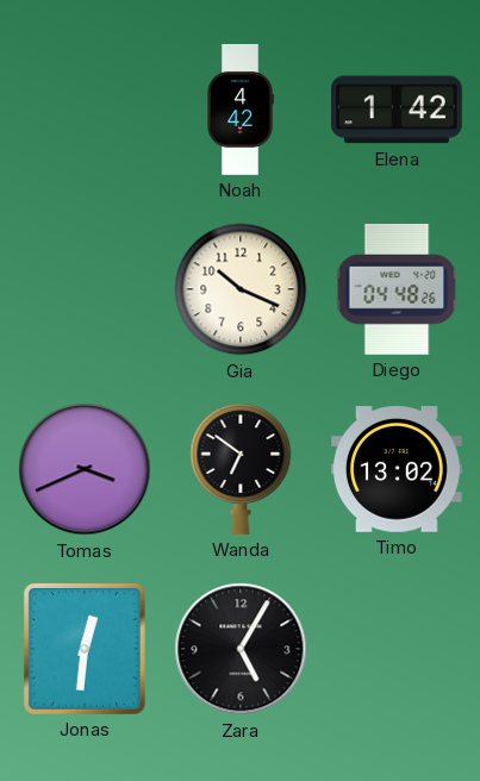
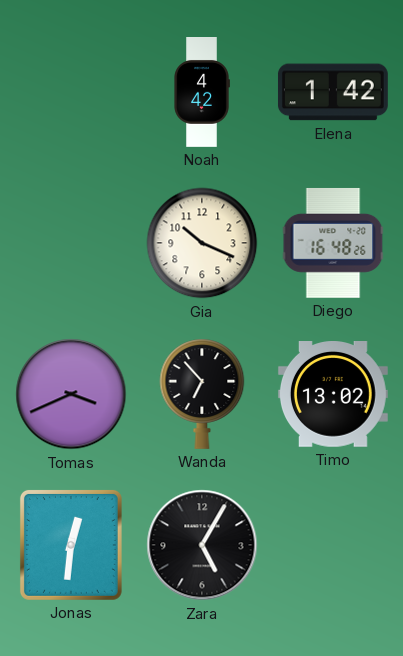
Diego: 04:48 -> 16:48
Wanda: 6:51 -> 6:53
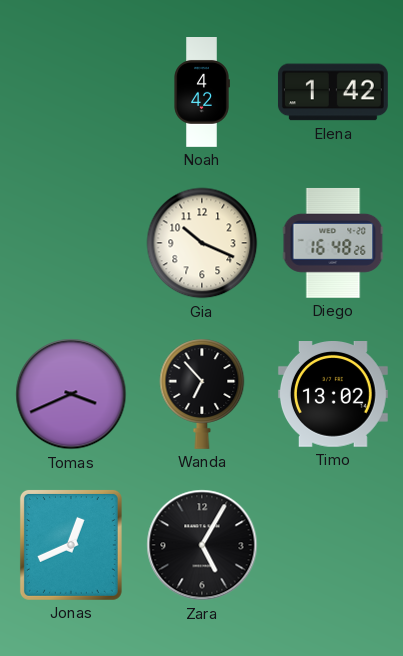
Jonas: 12:31 -> 12:41
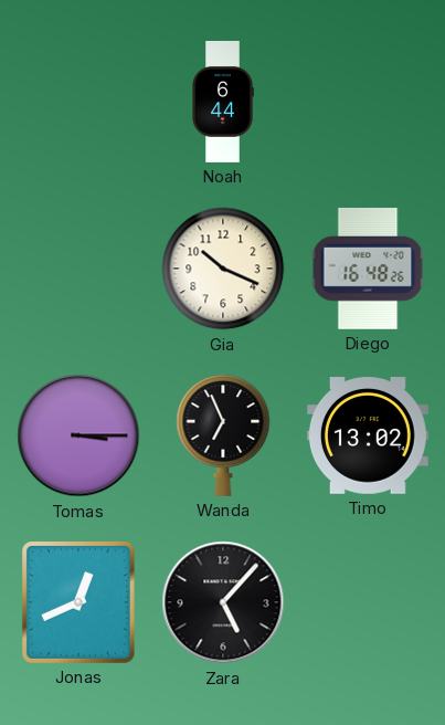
Noah: 4:42 -> 6:44
Elena: 1:42 -> none
Tomas: 3:41 -> 3:15
Wanda: 6:53 -> 6:56
Zara: 5:05 -> 5:07
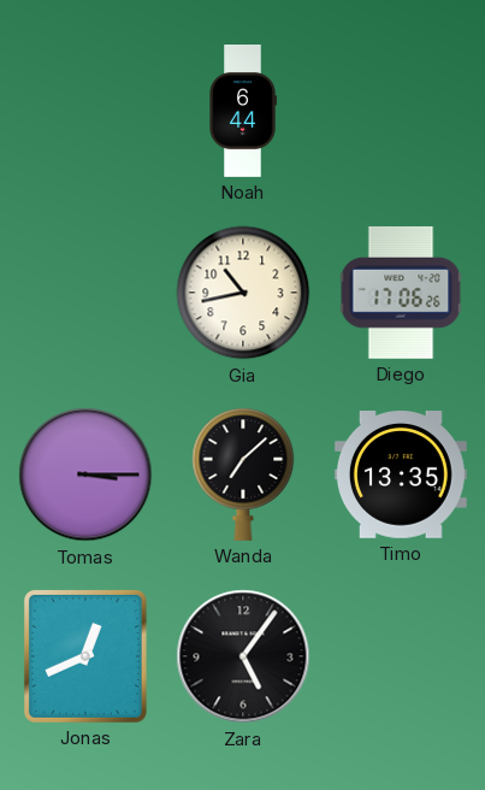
Gia: 10:19 -> 10:43
Diego: 16:48 -> 17:06
Wanda: 6:56 -> 7:08
Timo: 13:02 -> 13:35
Zara: 5:07 -> 5:06
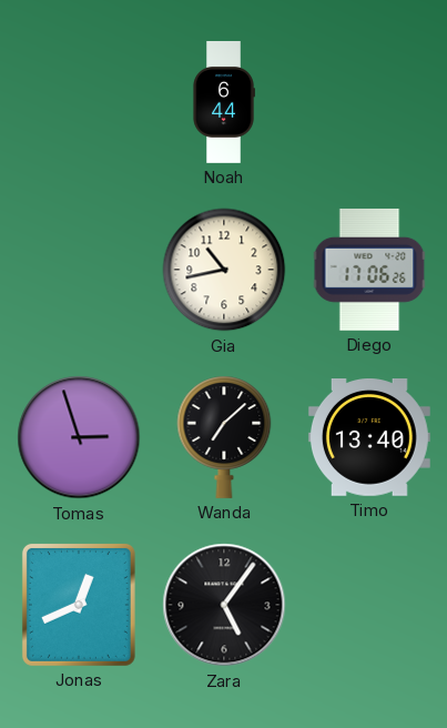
Tomas: 3:15 -> 2:57
Timo: 13:35 -> 13:40
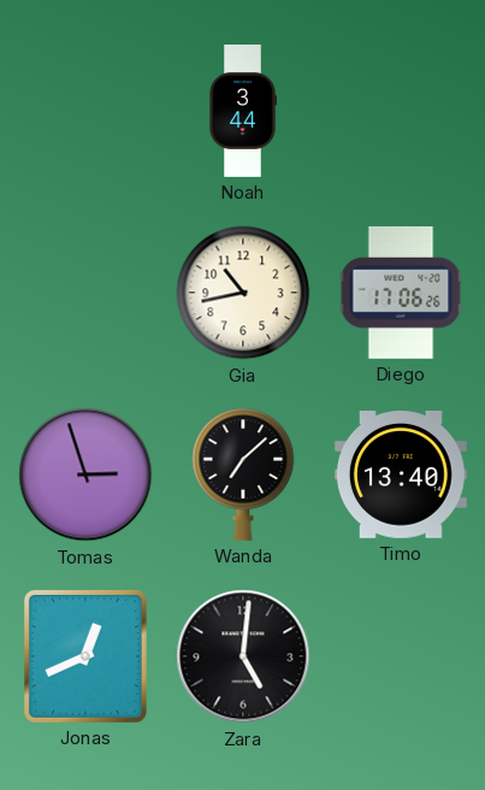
Noah: 6:44 -> 3:44
Zara: 5:06 -> 5:01
